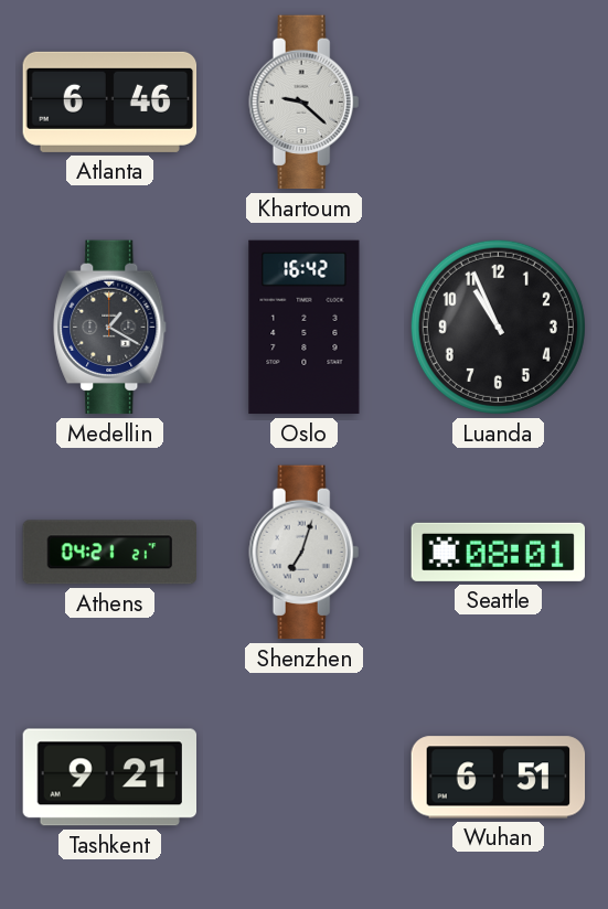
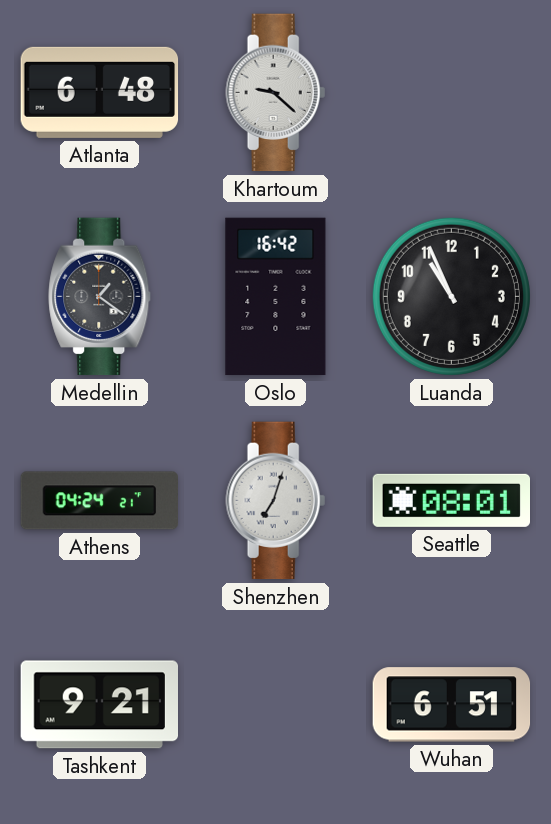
Atlanta: 6:46 -> 6:48
Medellin: 1:20 -> 1:21
Athens: 04:21 -> 04:24
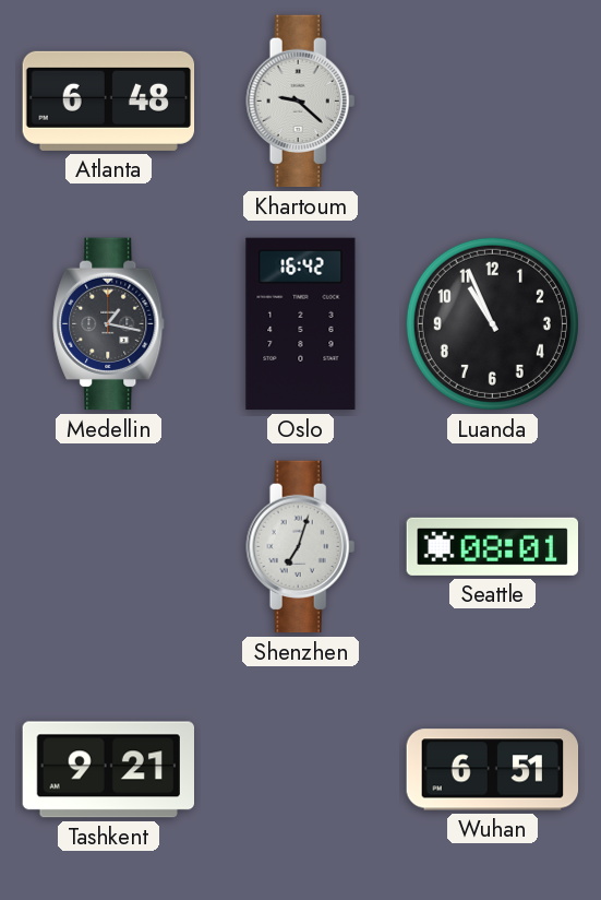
Medellin: 1:21 -> 1:17
Athens: 04:24 -> none
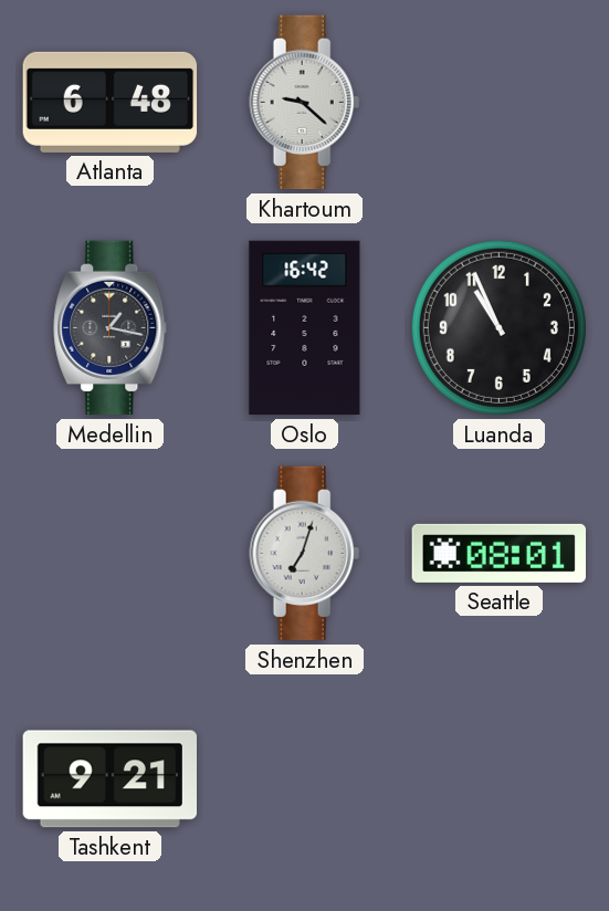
Wuhan: 6:51 -> none
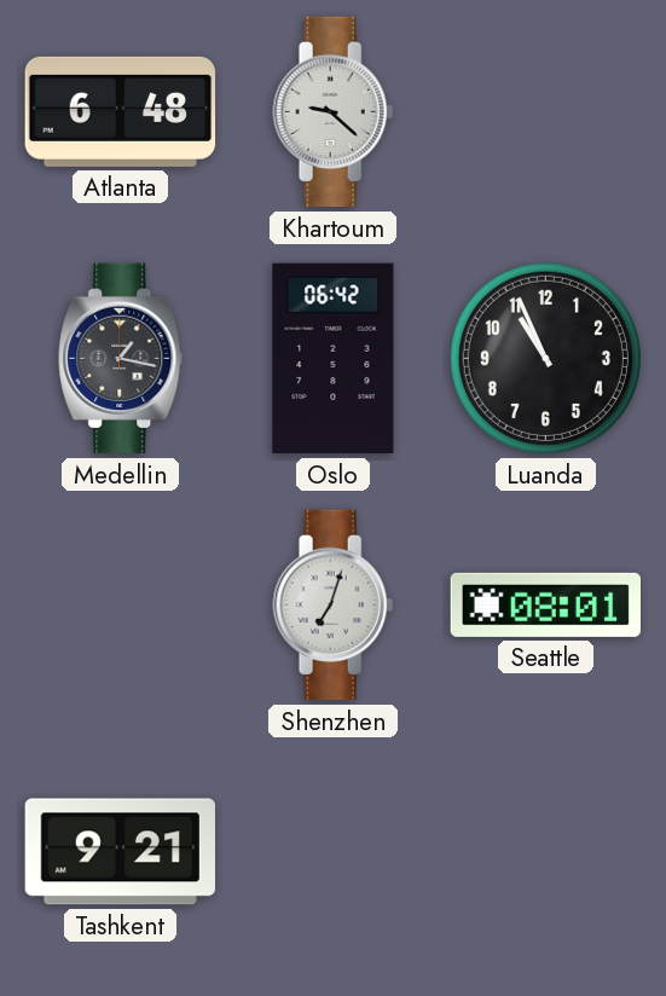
Oslo: 16:42 -> 06:42
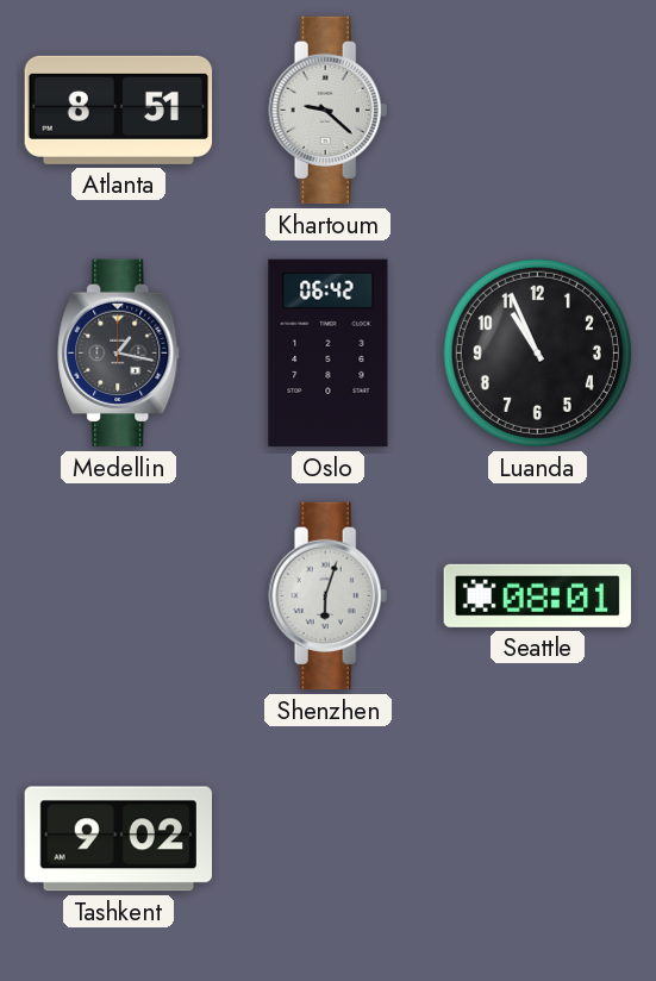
Atlanta: 6:48 -> 8:51
Shenzhen: 7:03 -> 6:03
Tashkent: 9:21 -> 9:02
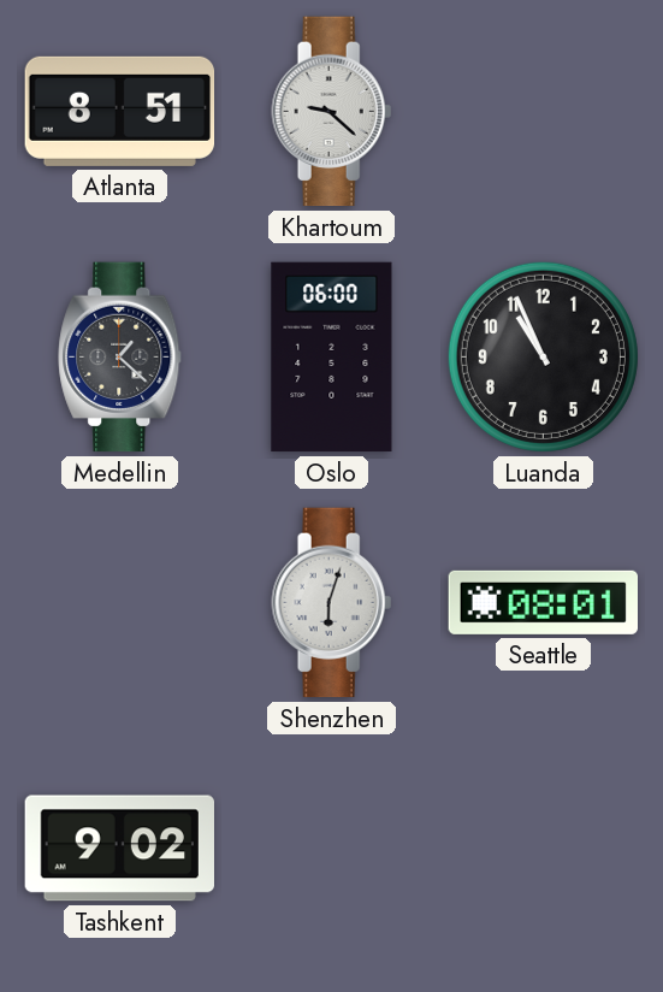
Medellin: 1:17 -> 1:22
Oslo: 06:42 -> 06:00
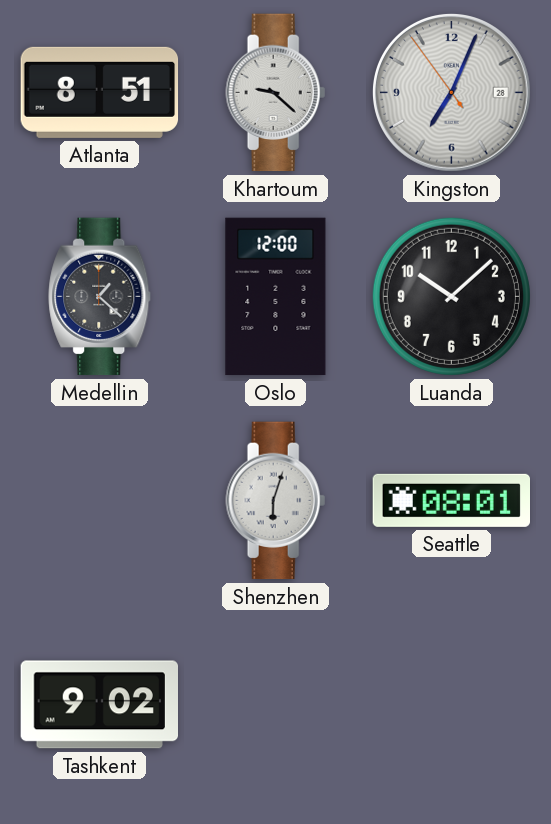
Kingston: none -> 7:03
Oslo: 06:00 -> 12:00
Luanda: 10:56 -> 10:08
